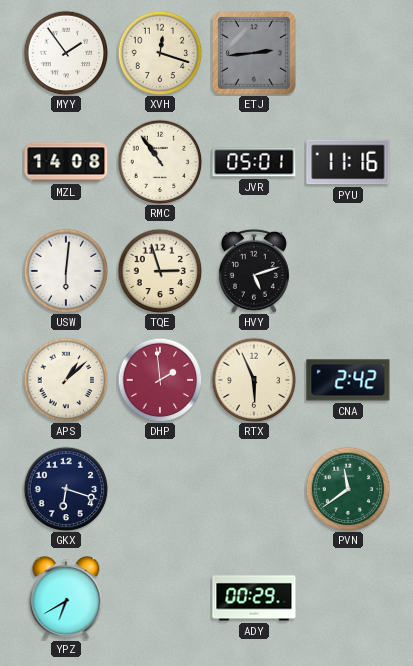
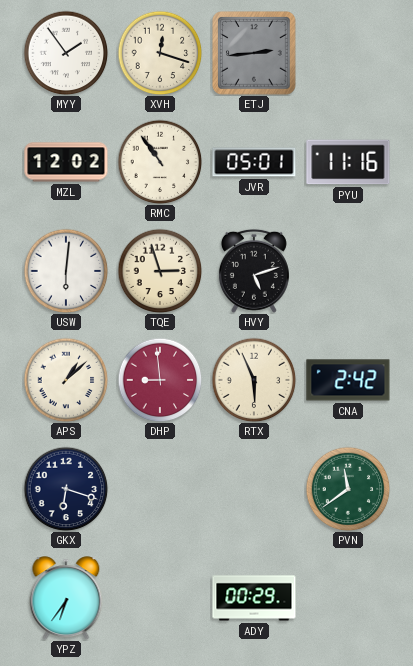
MZL: 14:08 -> 12:02
DHP: 1:59 -> 8:59
YPZ: 6:40 -> 6:36
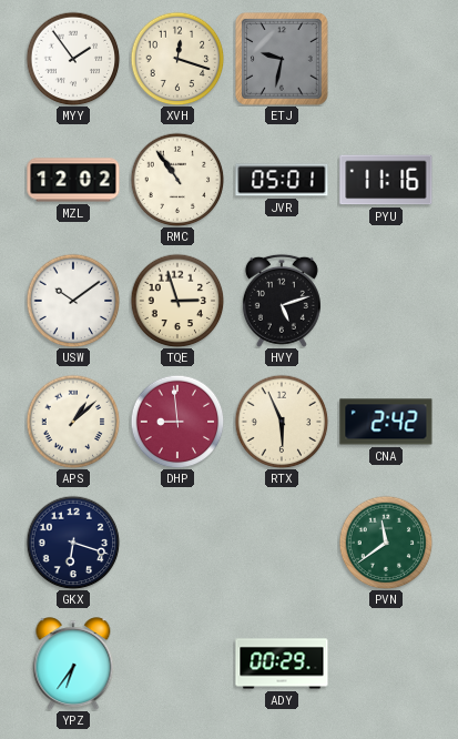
ETJ: 2:44 -> 9:32
USW: 6:01 -> 10:09
